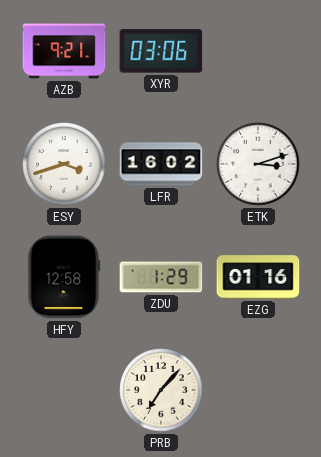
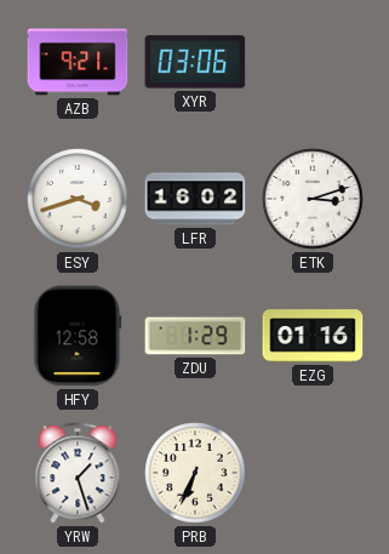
YRW: none -> 1:27
PRB: 7:07 -> 6:34
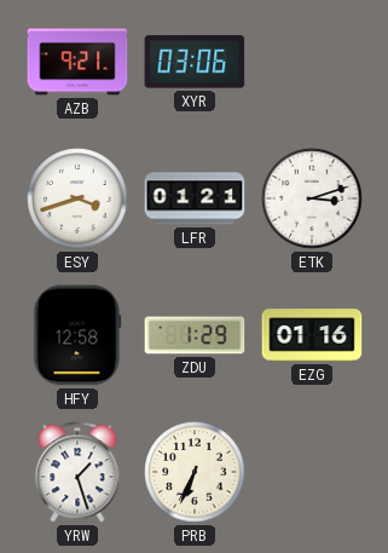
LFR: 16:02 -> 01:21
